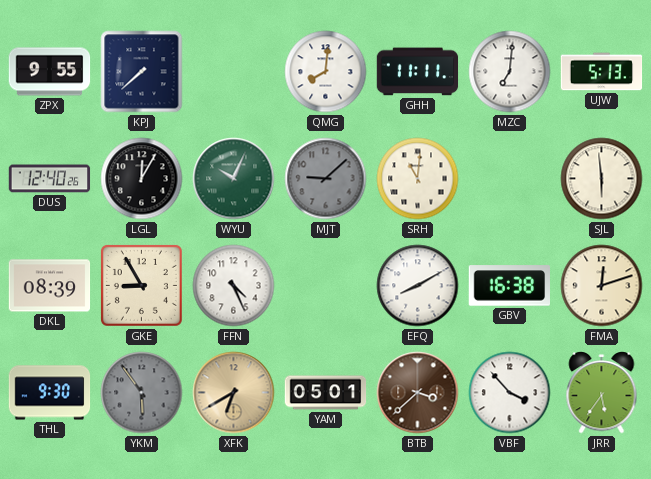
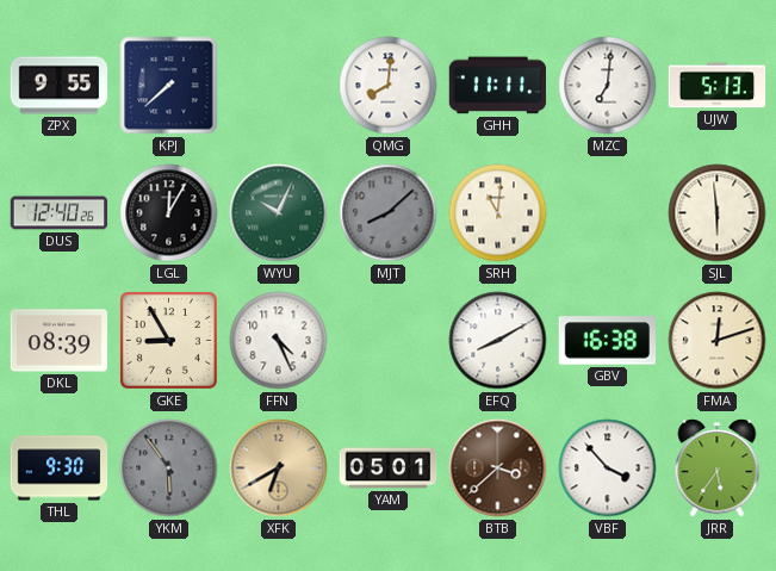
MJT: 9:08 -> 8:08
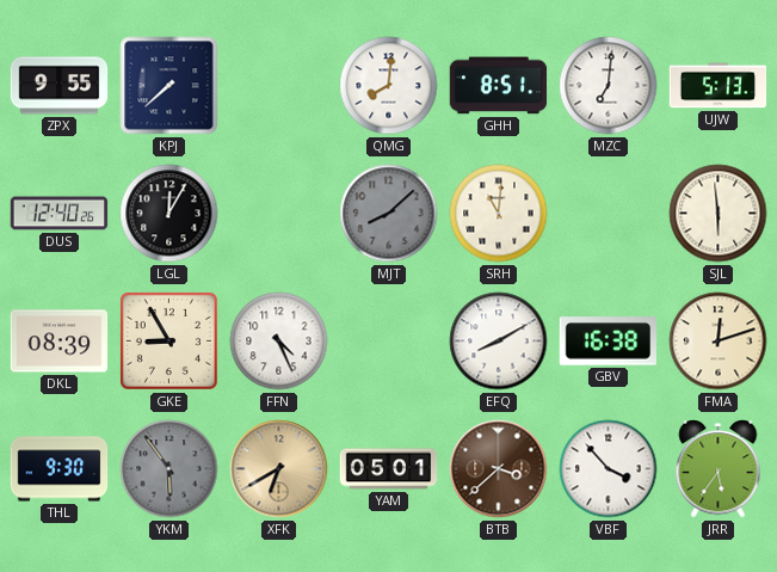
GHH: 11:11 -> 8:51
WYU: 10:04 -> none
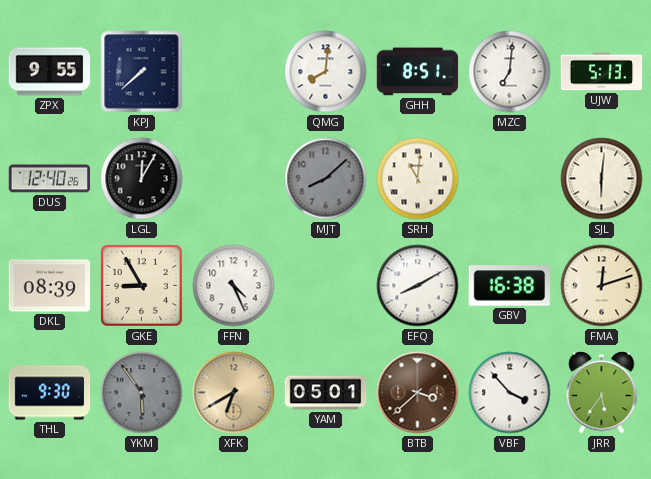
SJL: 5:59 -> 6:01
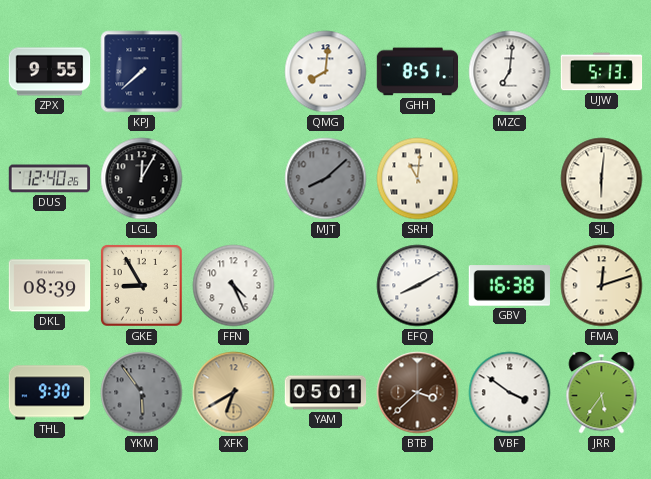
VBF: 3:53 -> 3:51
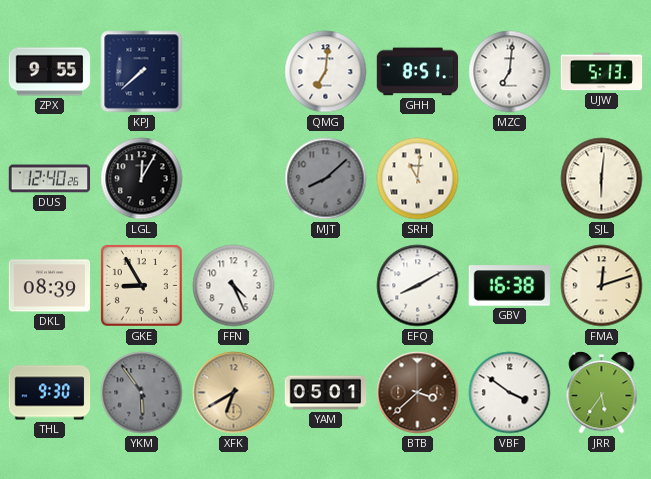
QMG: 8:01 -> 7:01
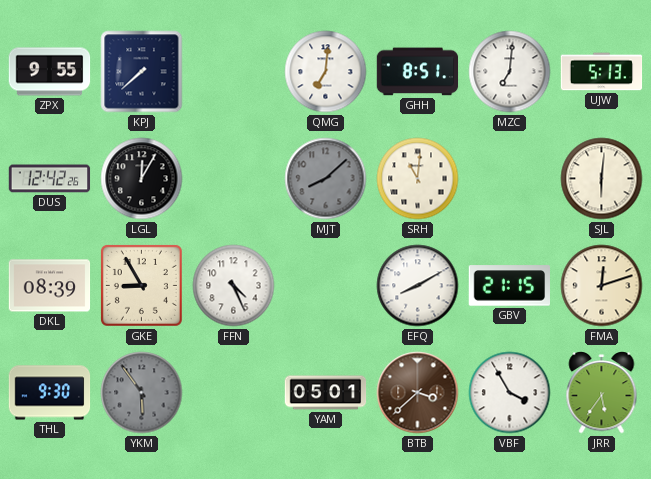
DUS: 12:40 -> 12:42
GBV: 16:38 -> 21:15
XFK: 6:40 -> none
VBF: 3:51 -> 3:55
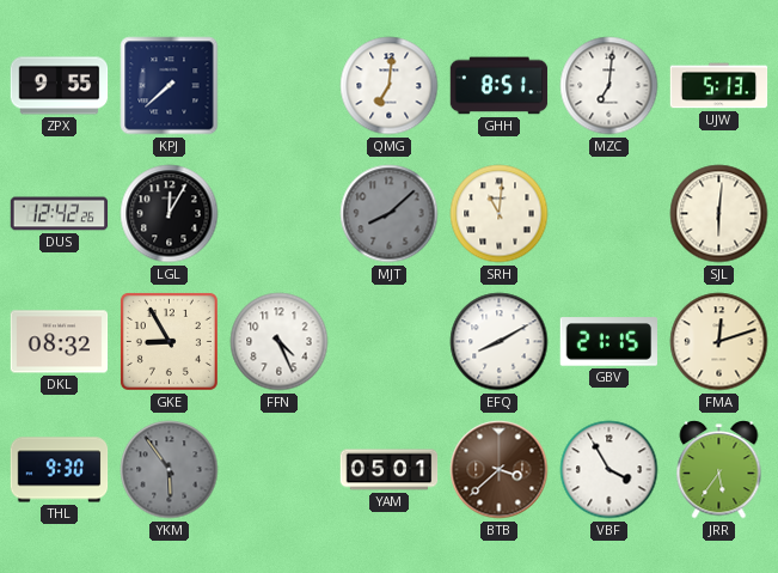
DKL: 08:39 -> 08:32
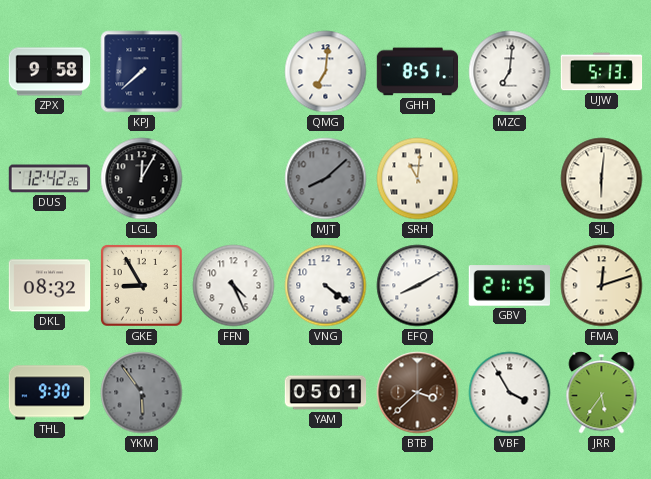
ZPX: 9:55 -> 9:58
VNG: none -> 4:21
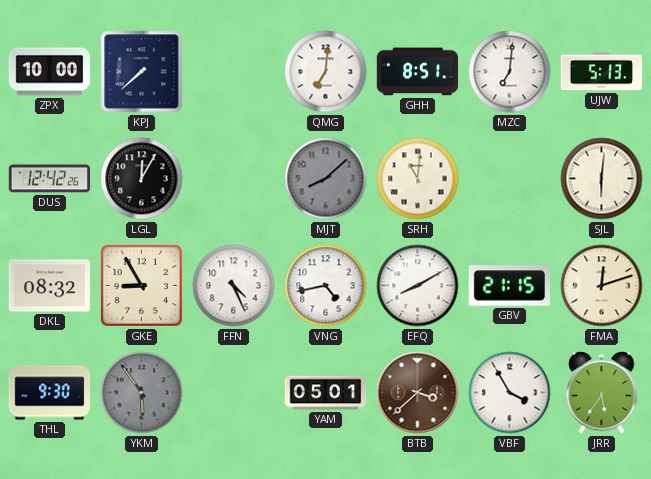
ZPX: 9:58 -> 10:00
VNG: 4:21 -> 4:43
